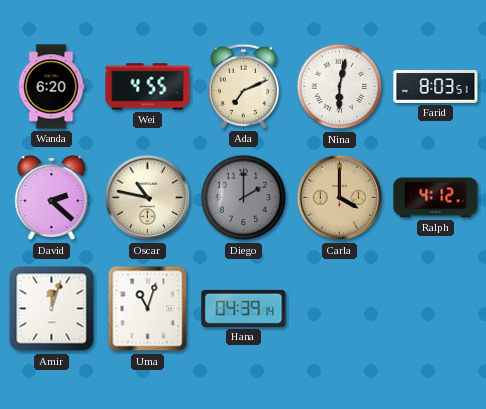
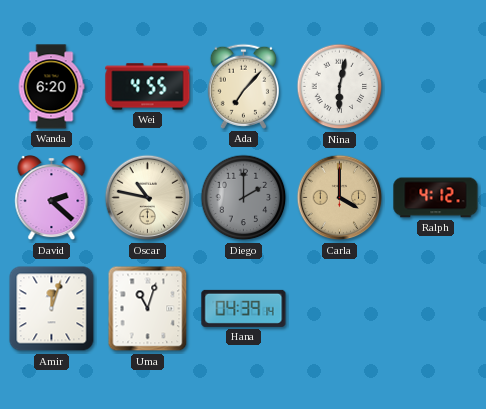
Ada: 7:11 -> 7:07
Farid: 8:03 -> none
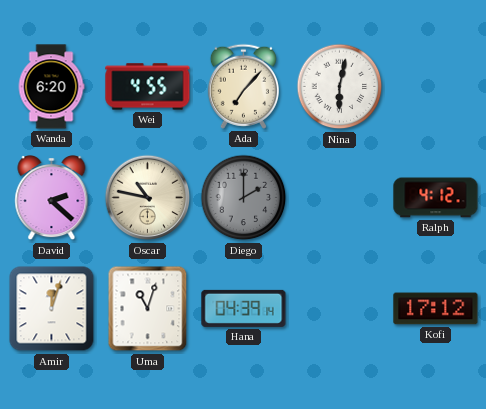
Carla: 4:00 -> none
Kofi: none -> 17:12
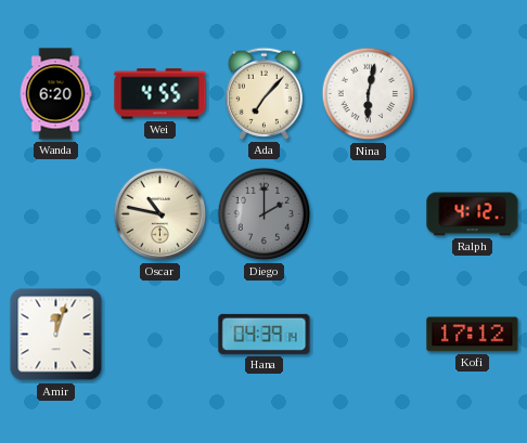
David: 2:22 -> none
Uma: 11:03 -> none
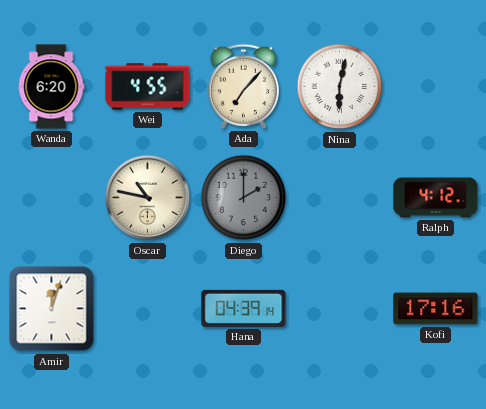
Kofi: 17:12 -> 17:16
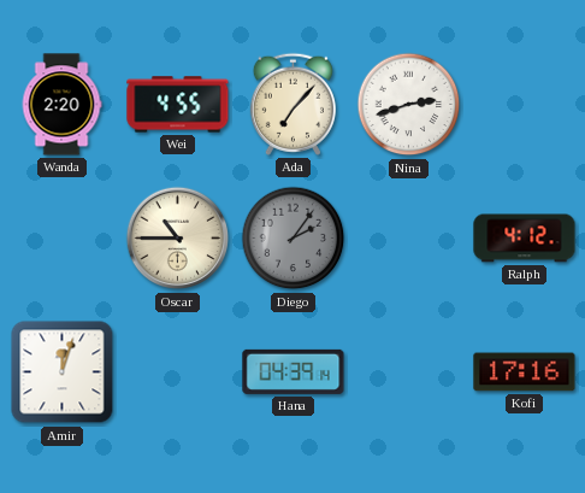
Wanda: 6:20 -> 2:20
Nina: 6:02 -> 2:42
Oscar: 10:47 -> 10:45
Diego: 2:00 -> 2:06
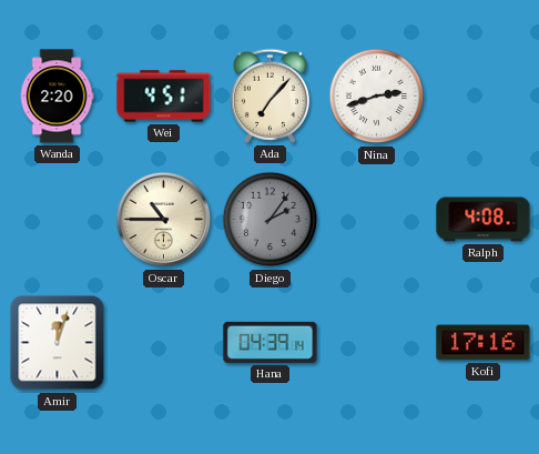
Wei: 4:55 -> 4:51
Ralph: 4:12 -> 4:08
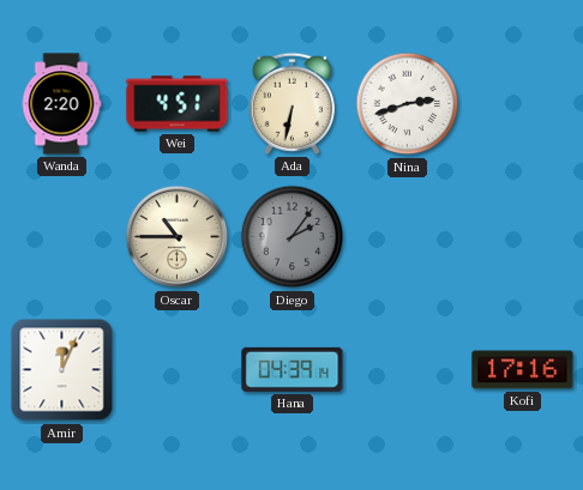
Ada: 7:07 -> 6:32
Ralph: 4:08 -> none
Amir: 12:03 -> 12:04
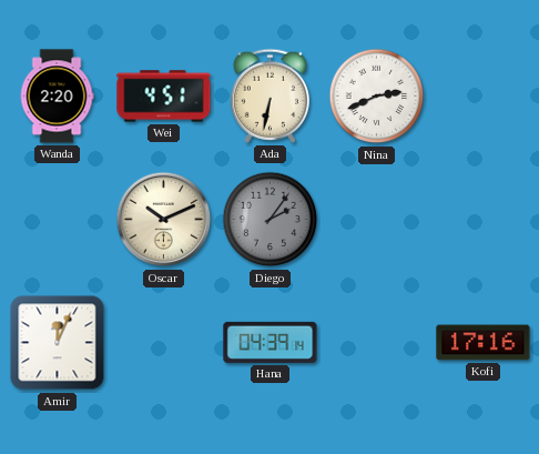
Nina: 2:42 -> 2:41
Oscar: 10:45 -> 10:11
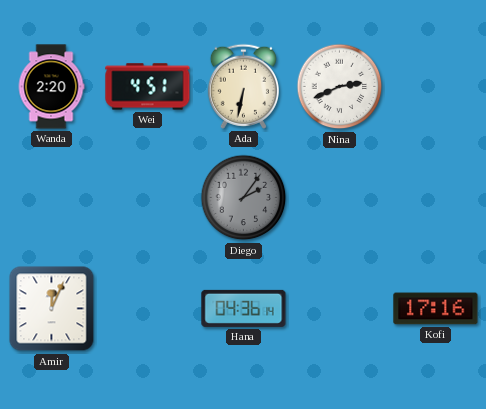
Oscar: 10:11 -> none
Hana: 04:39 -> 04:36
